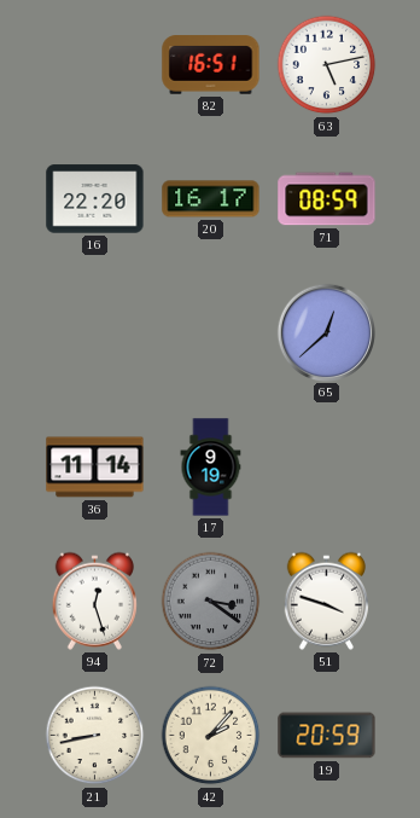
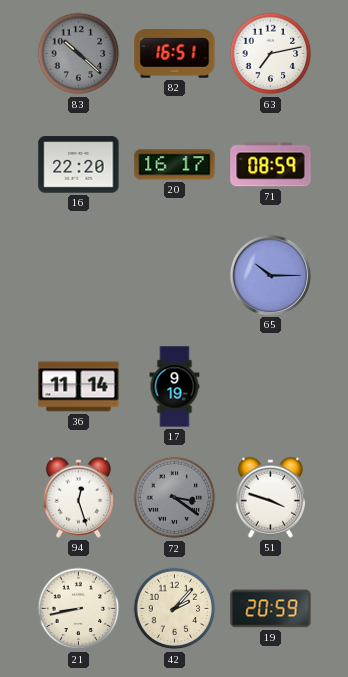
83: none -> 10:22
63: 5:13 -> 7:13
65: 12:38 -> 10:15
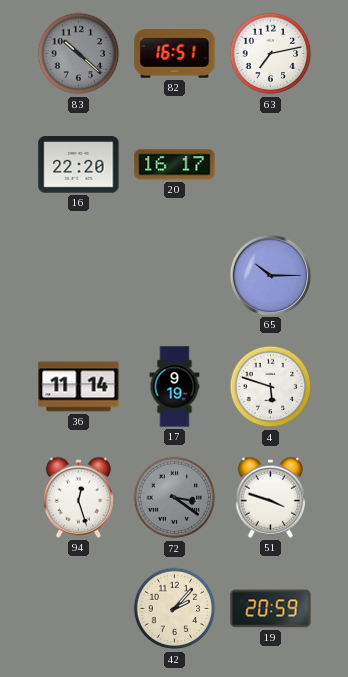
71: 08:59 -> none
4: none -> 5:48
21: 8:43 -> none
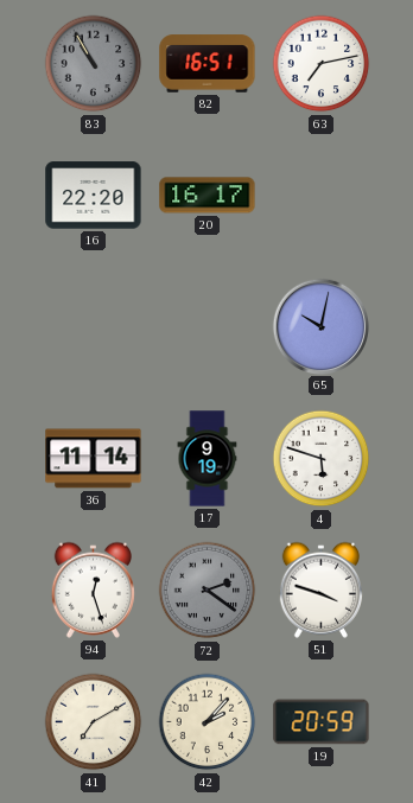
83: 10:22 -> 10:55
65: 10:15 -> 10:02
72: 3:21 -> 2:21
41: none -> 7:10
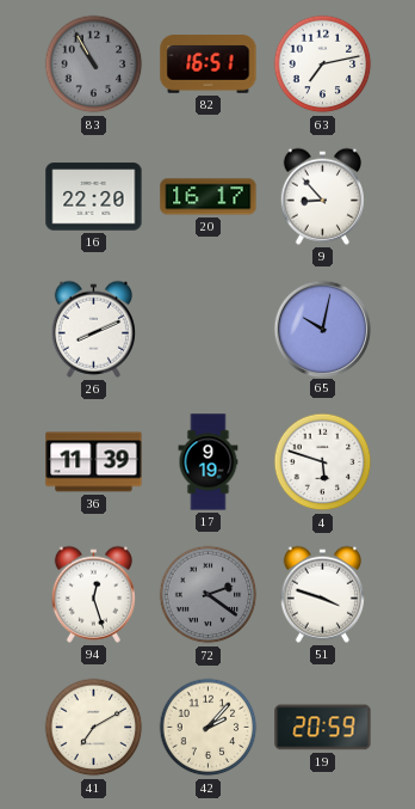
9: none -> 8:53
26: none -> 8:11
36: 11:14 -> 11:39
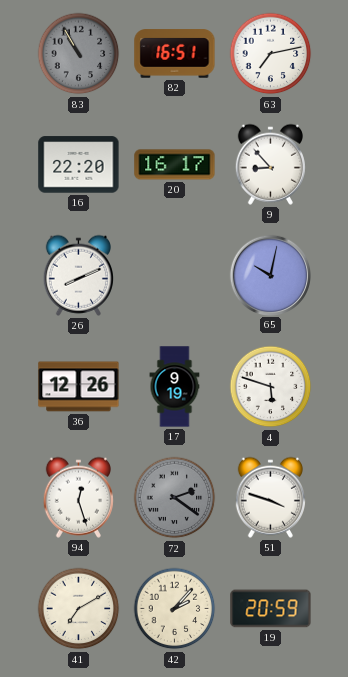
36: 11:39 -> 12:26
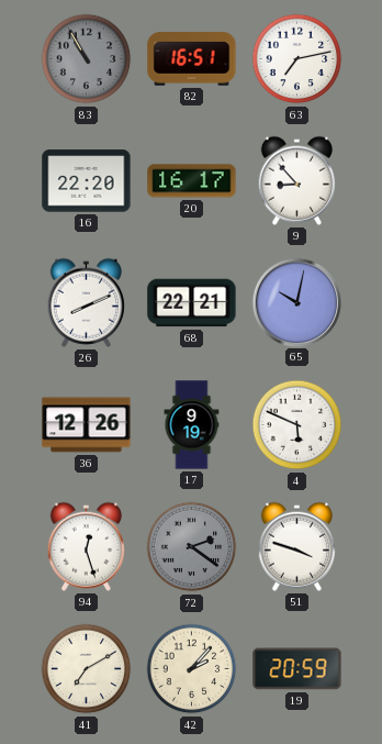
68: none -> 22:21
4: 5:48 -> 5:49
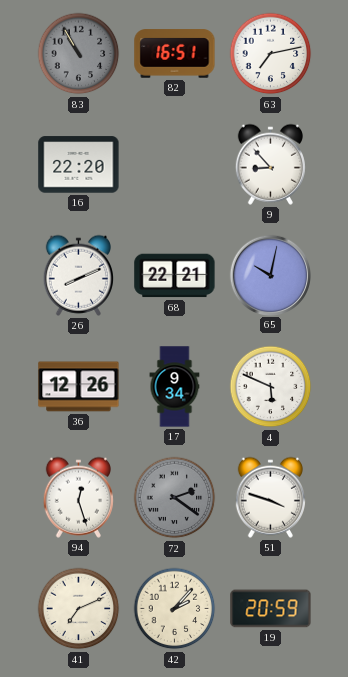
20: 16:17 -> none
17: 9:19 -> 9:34
41: 7:10 -> 7:11
